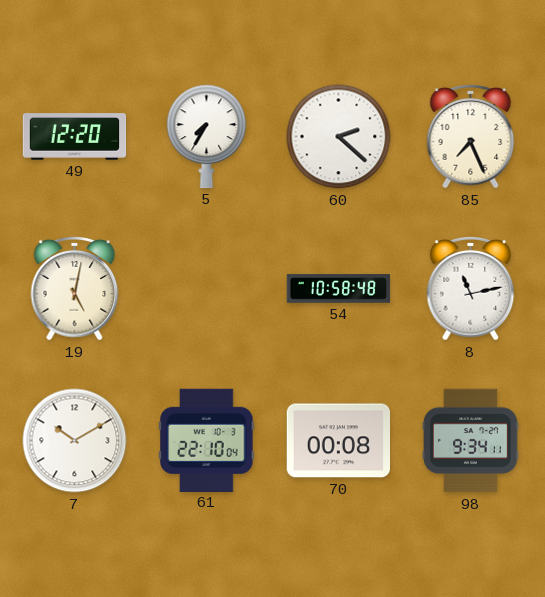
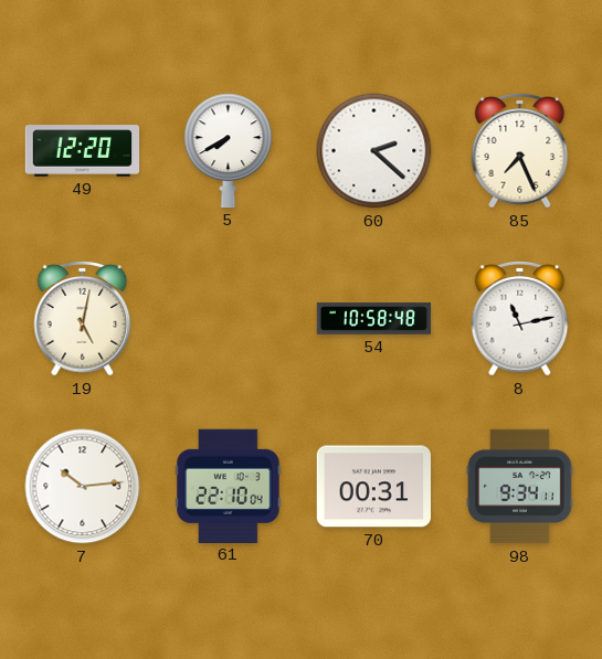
5: 7:35 -> 7:40
7: 10:10 -> 10:14
70: 00:08 -> 00:31
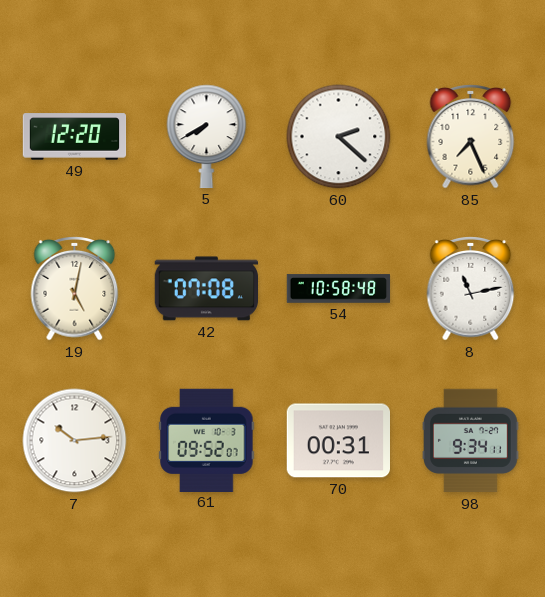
42: none -> 07:08
61: 22:10 -> 09:52
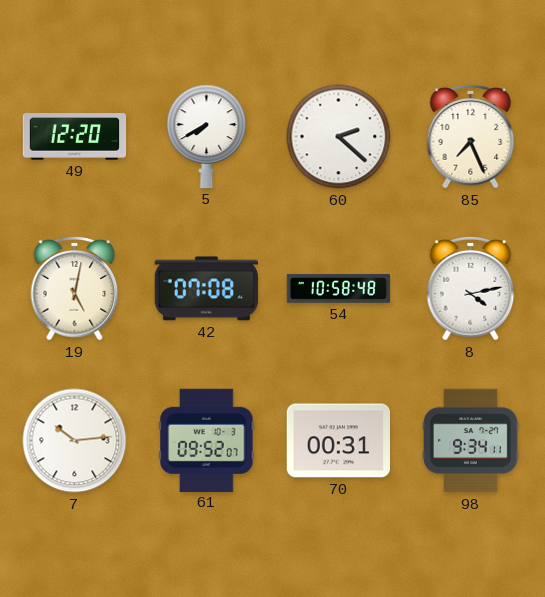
8: 11:13 -> 4:13
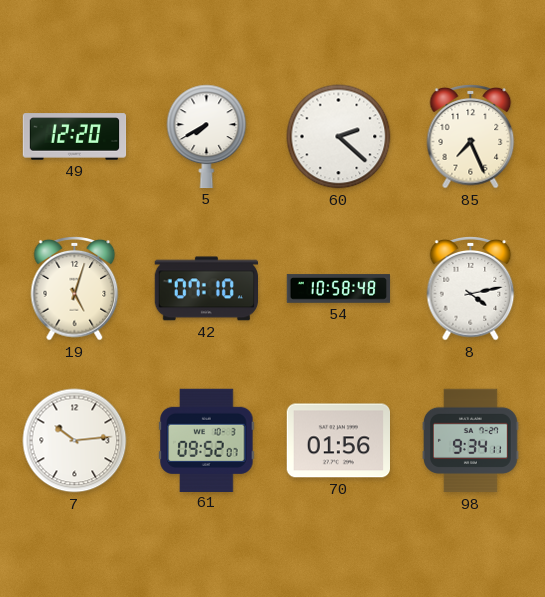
19: 5:02 -> 5:03
42: 07:08 -> 07:10
70: 00:31 -> 01:56
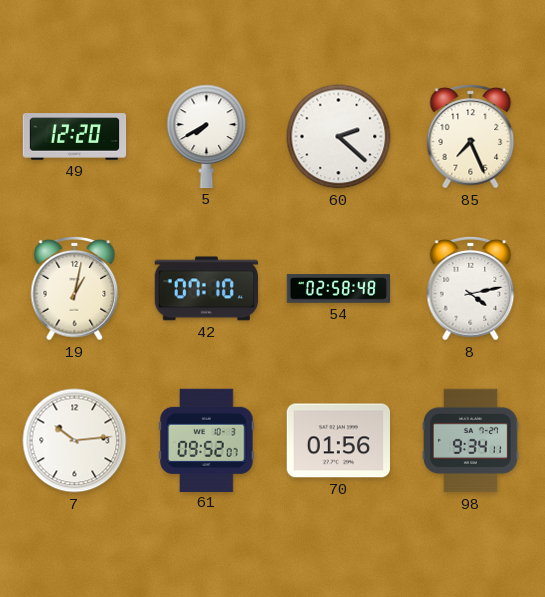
19: 5:03 -> 1:02
54: 10:58 -> 02:58
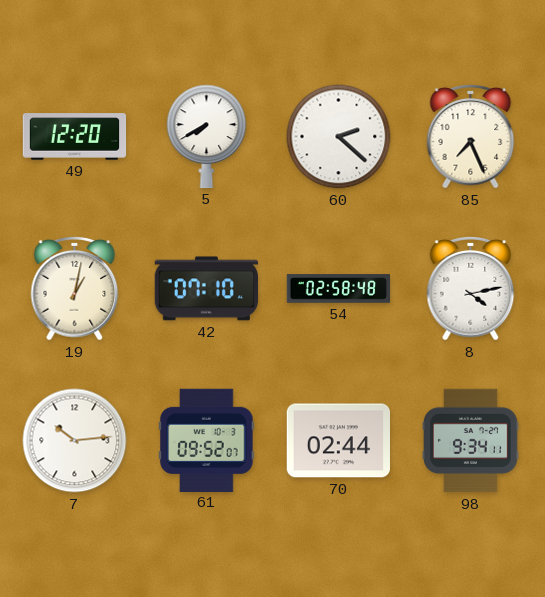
70: 01:56 -> 02:44
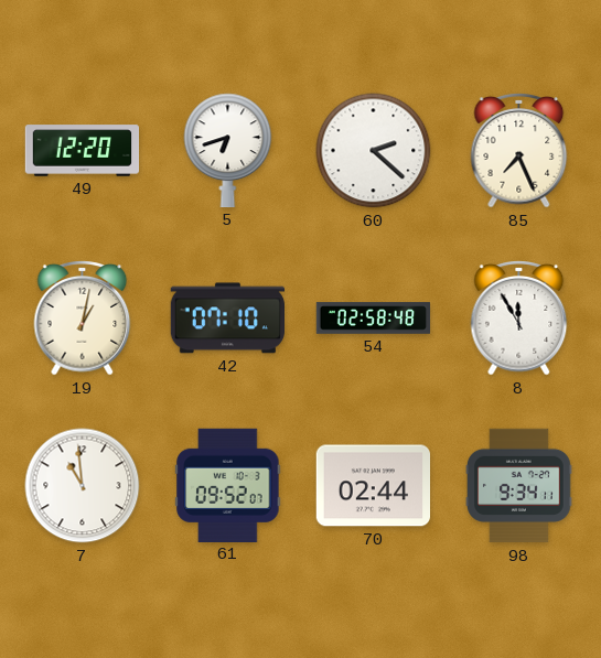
5: 7:40 -> 6:42
8: 4:13 -> 11:55
7: 10:14 -> 10:59
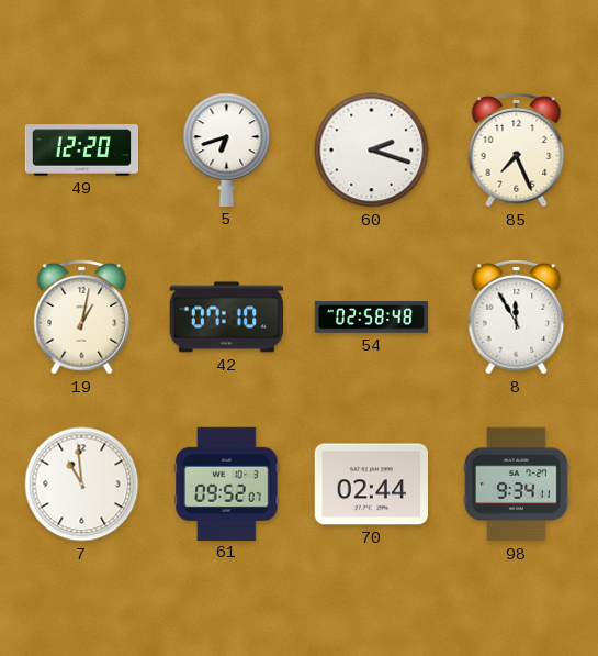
60: 2:22 -> 2:18
